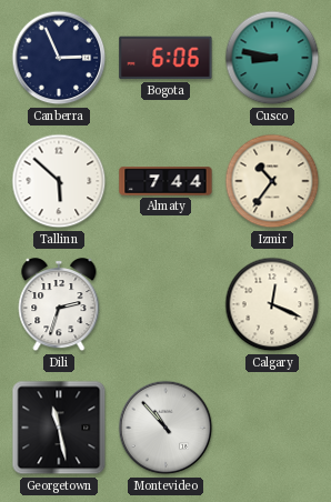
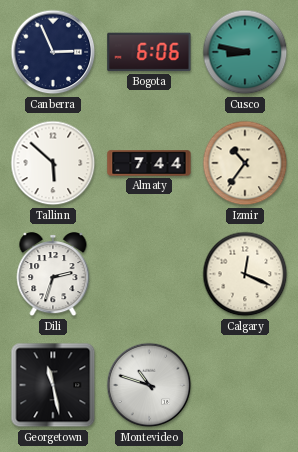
Montevideo: 10:53 -> 10:48
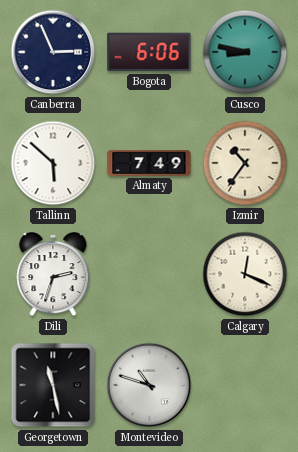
Almaty: 7:44 -> 7:49
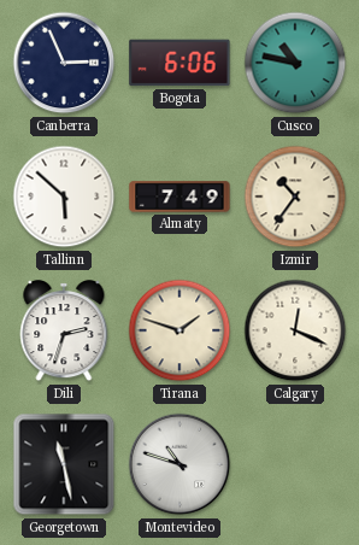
Cusco: 8:47 -> 10:47
Tirana: none -> 1:48
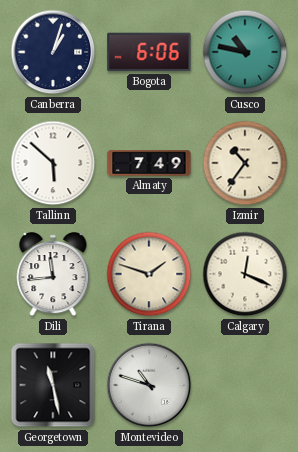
Canberra: 2:56 -> 1:03
Dili: 2:33 -> 11:44
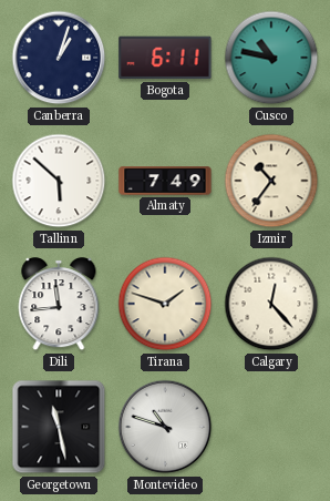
Bogota: 6:06 -> 6:11
Calgary: 12:19 -> 12:23
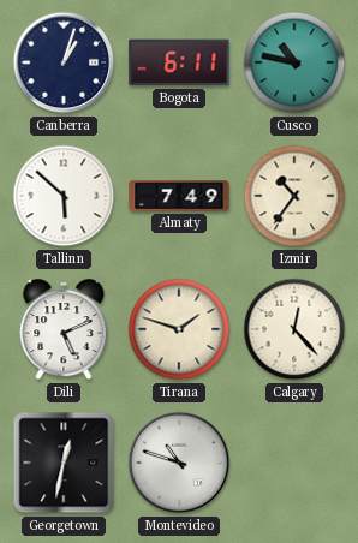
Dili: 11:44 -> 5:11
Georgetown: 11:28 -> 12:32
